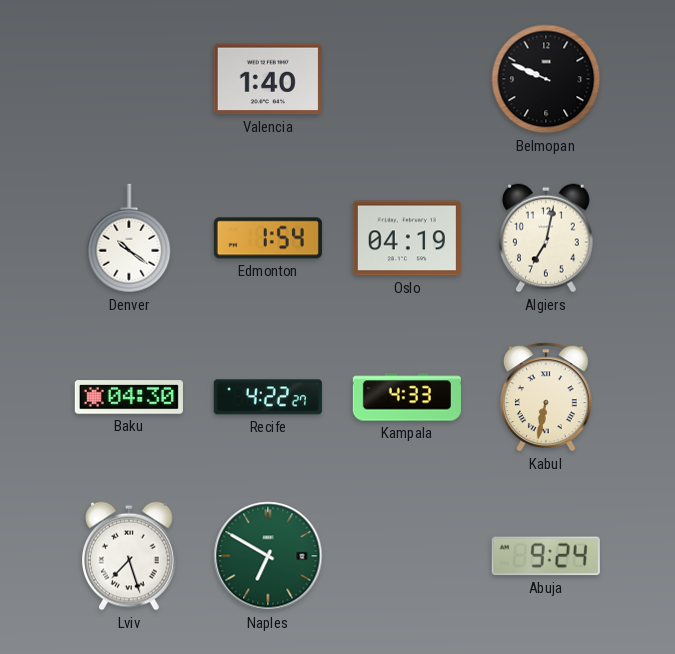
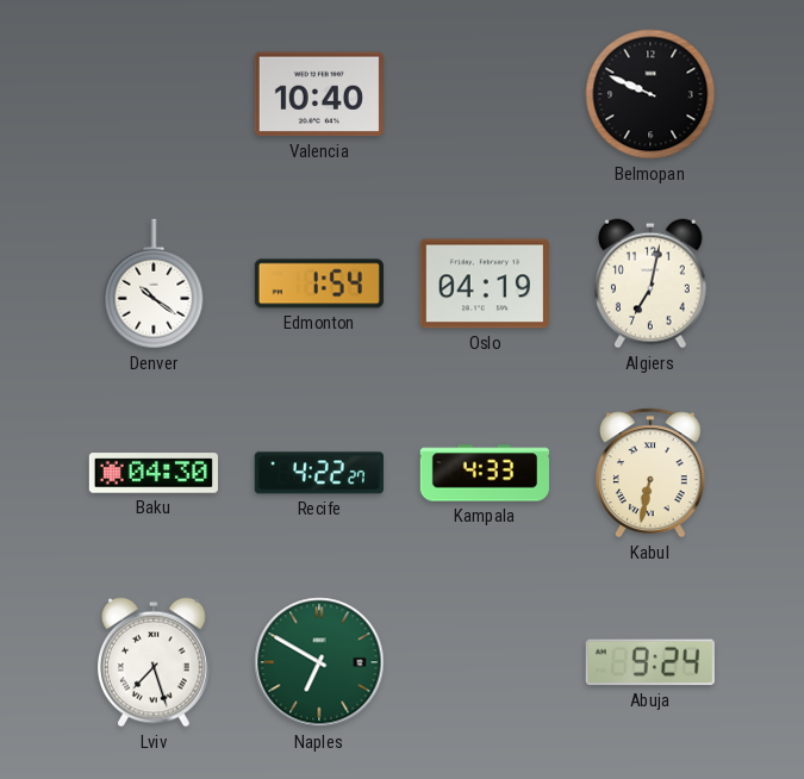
Valencia: 1:40 -> 10:40
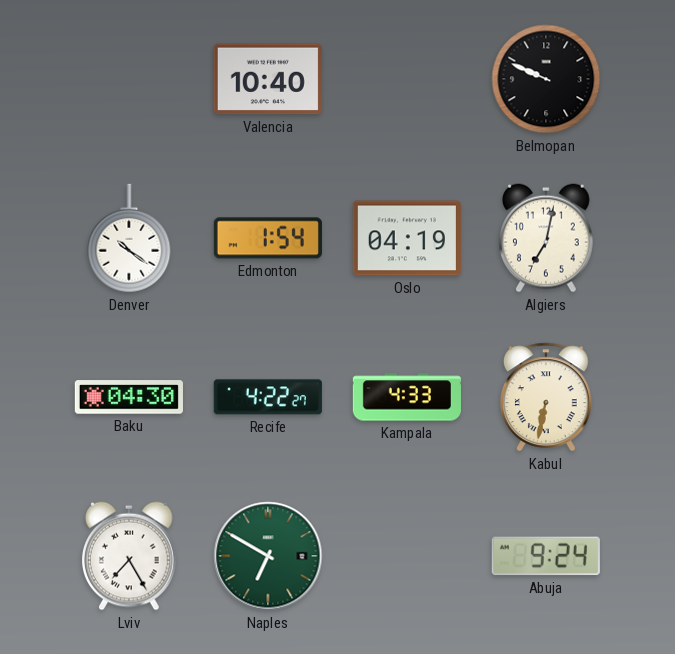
Lviv: 7:27 -> 7:25
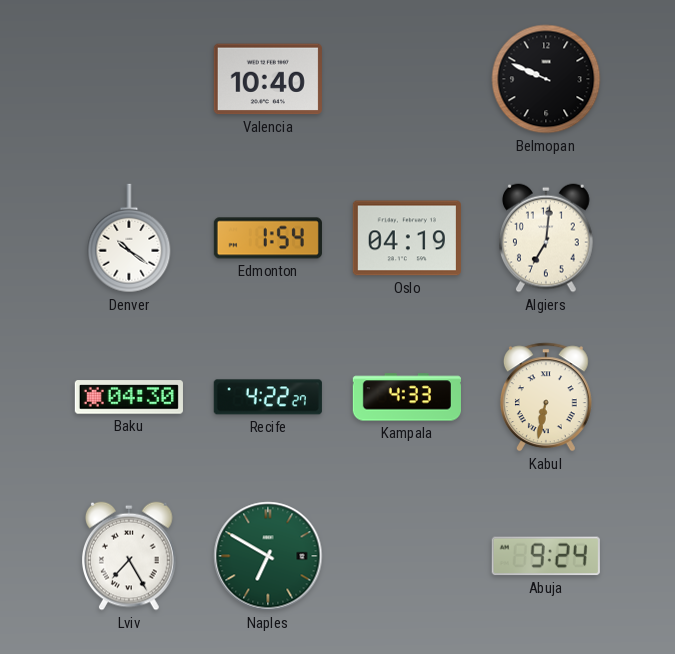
Algiers: 7:02 -> 7:01
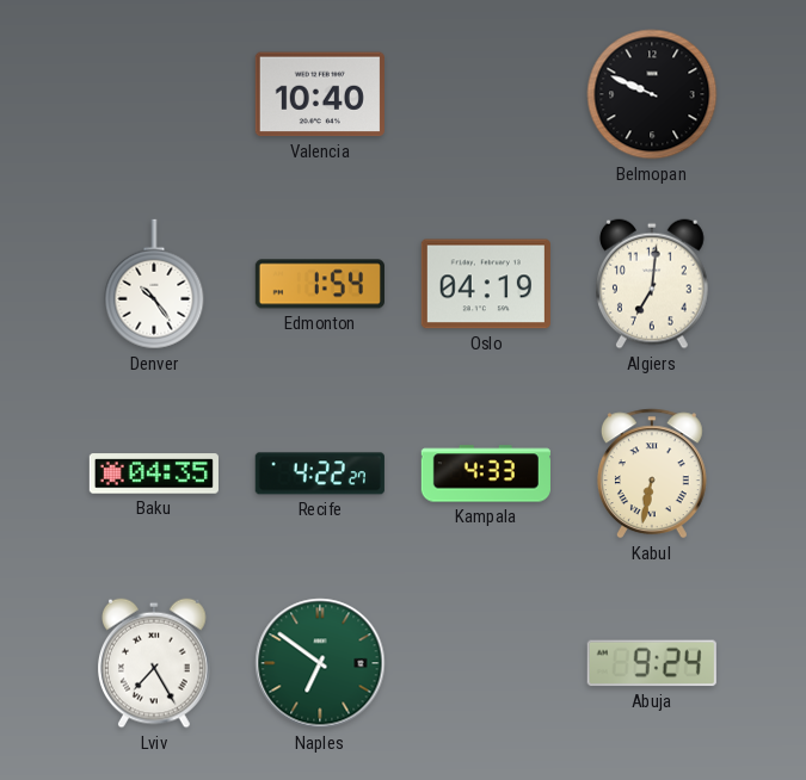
Denver: 10:21 -> 10:24
Baku: 04:30 -> 04:35
Naples: 6:50 -> 6:51
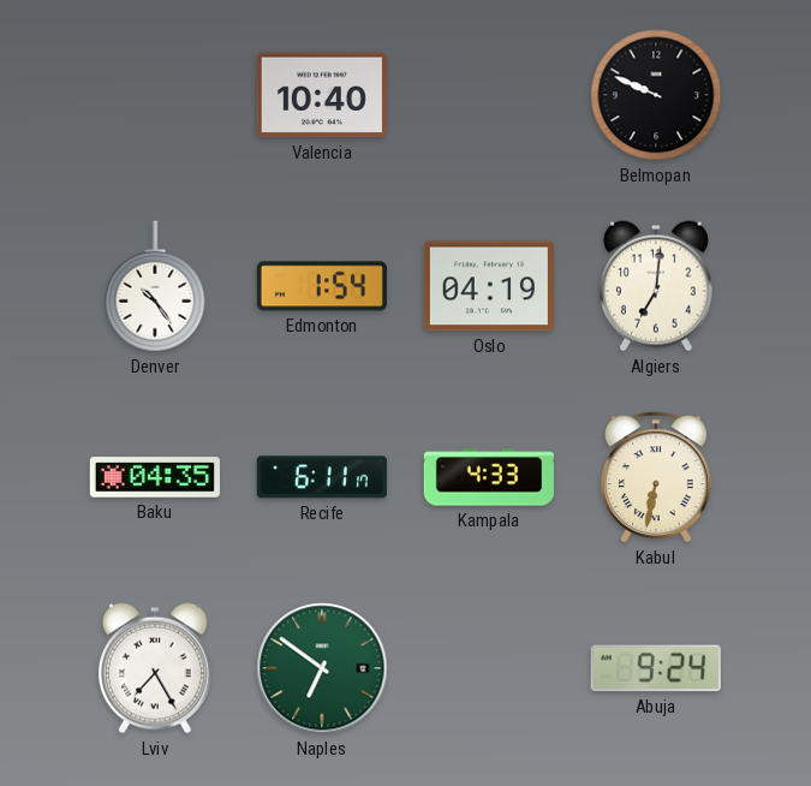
Recife: 4:22 -> 6:11
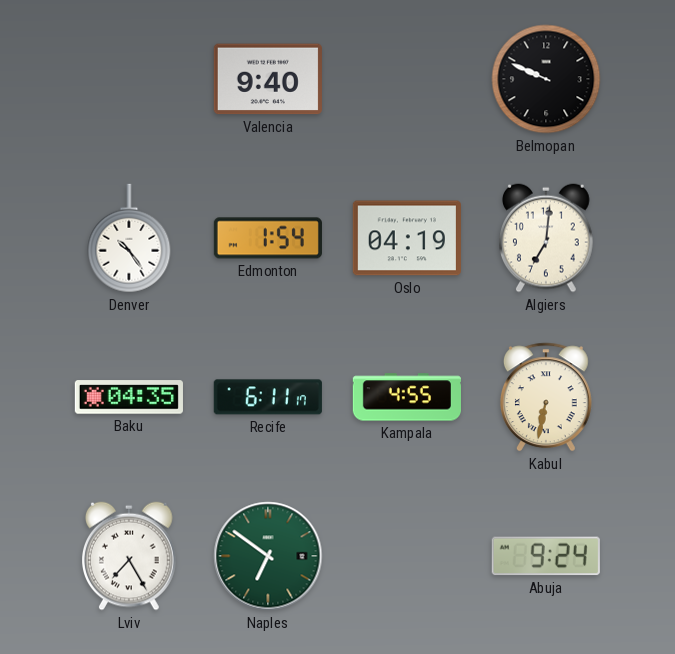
Valencia: 10:40 -> 9:40
Kampala: 4:33 -> 4:55
